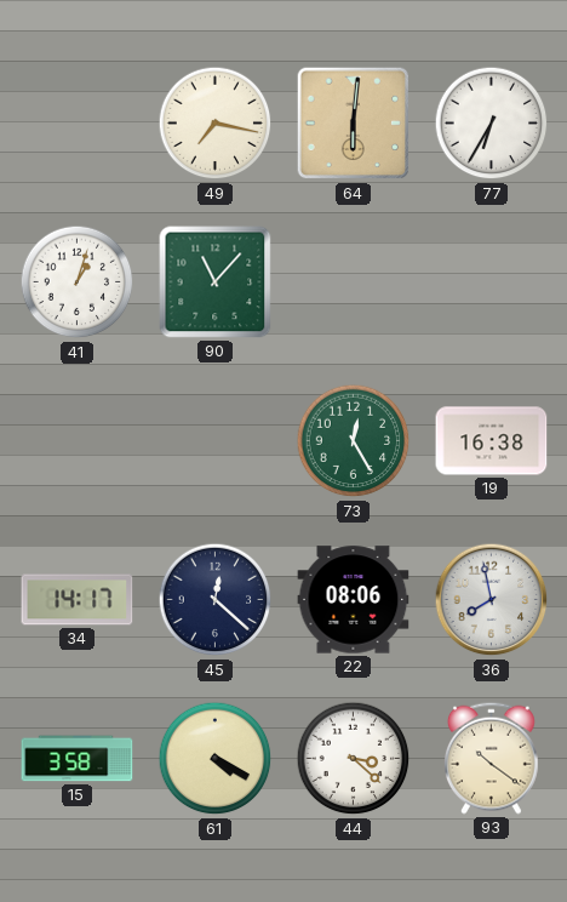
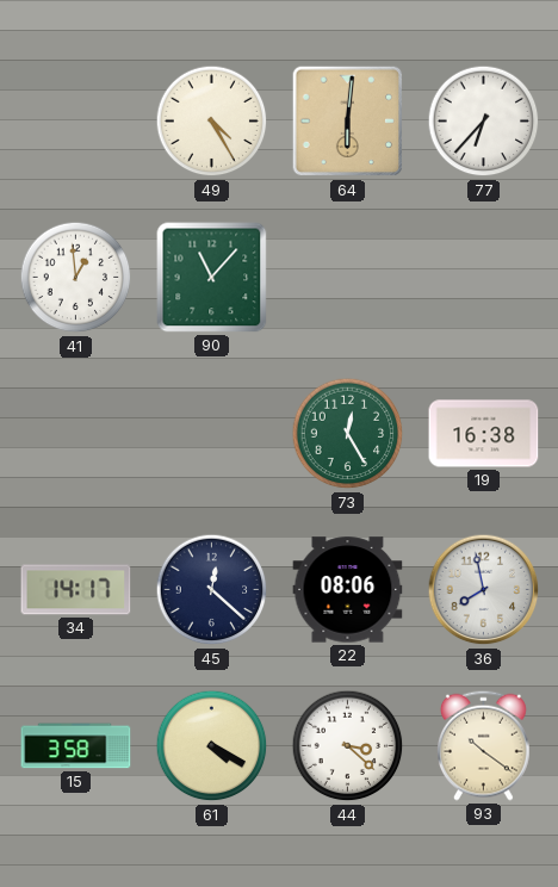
49: 7:17 -> 4:25
77: 6:35 -> 6:37
41: 1:03 -> 12:59
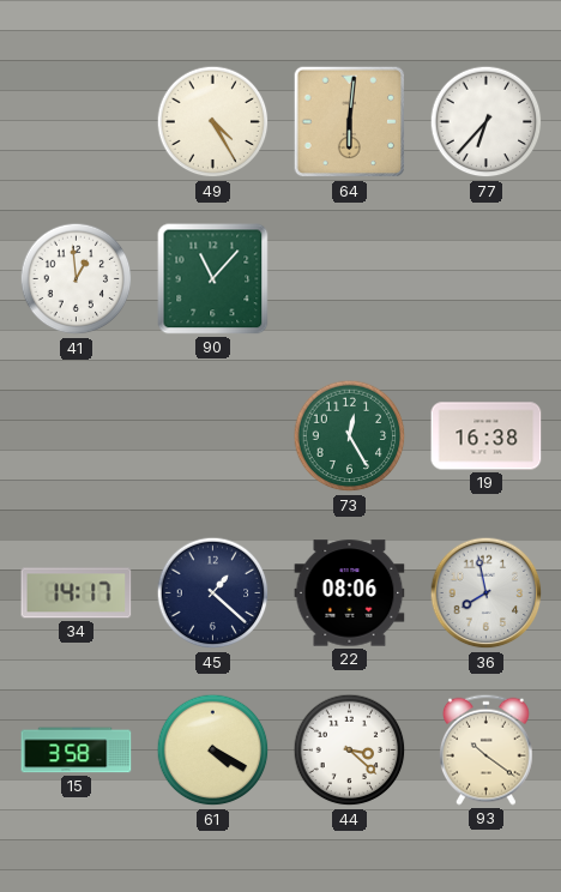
45: 12:22 -> 1:22
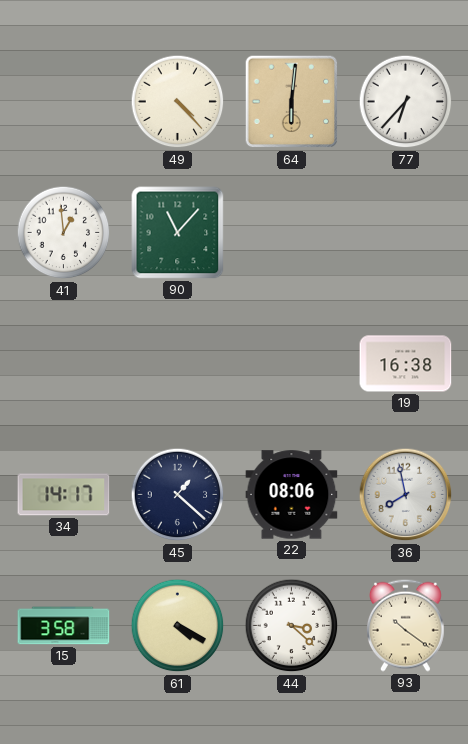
49: 4:25 -> 4:23
73: 12:25 -> none
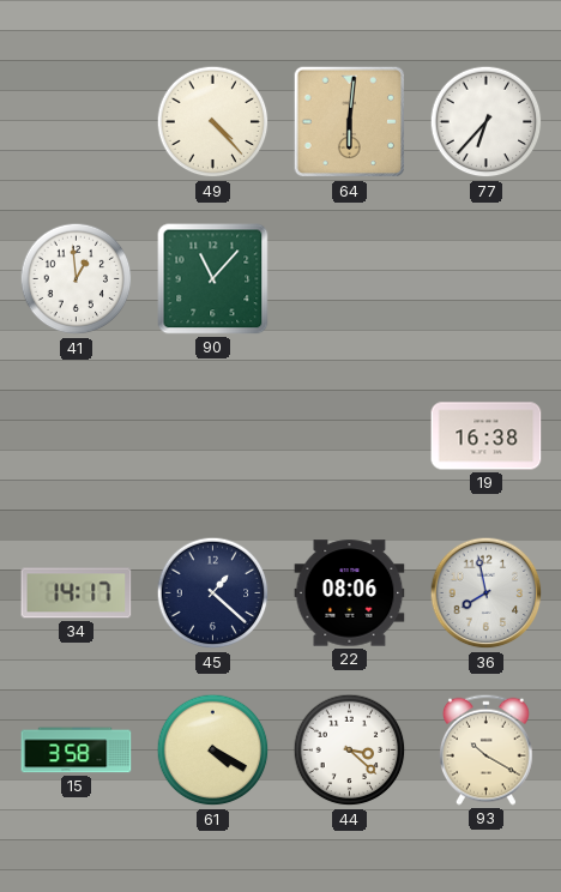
93: 10:21 -> 10:20
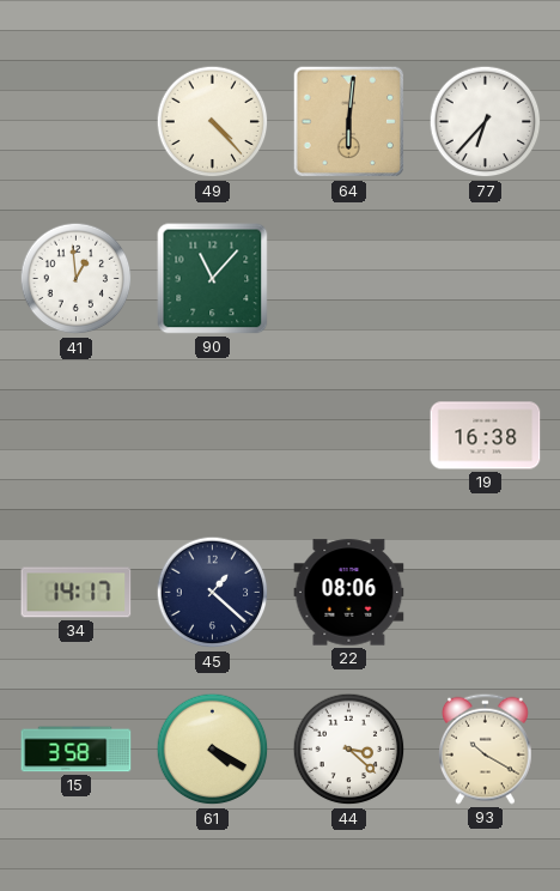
36: 7:58 -> none
